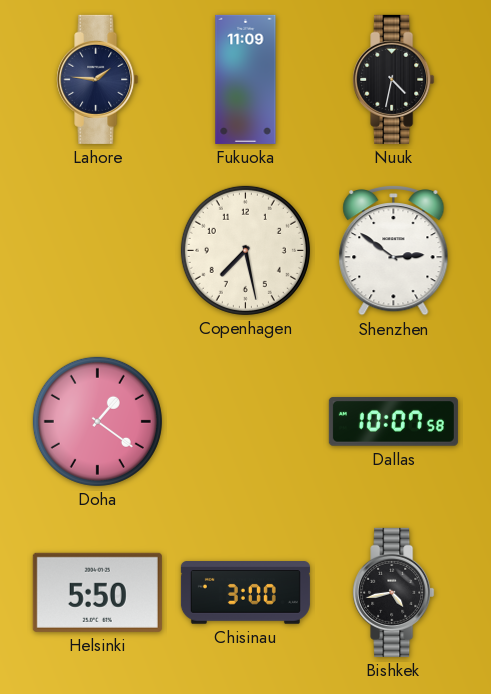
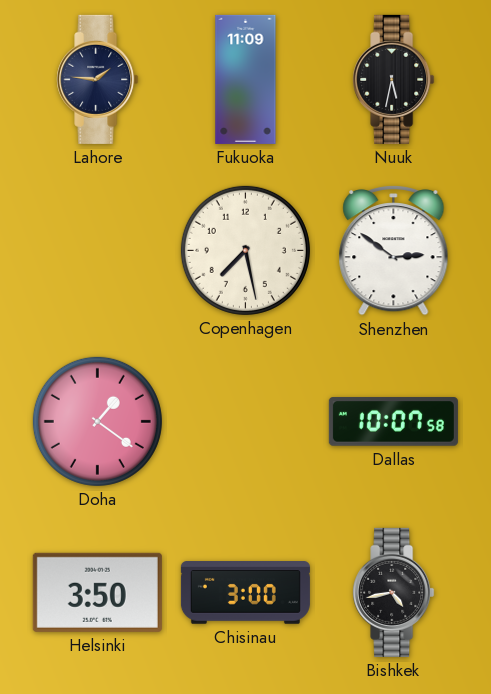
Nuuk: 4:32 -> 5:32
Helsinki: 5:50 -> 3:50
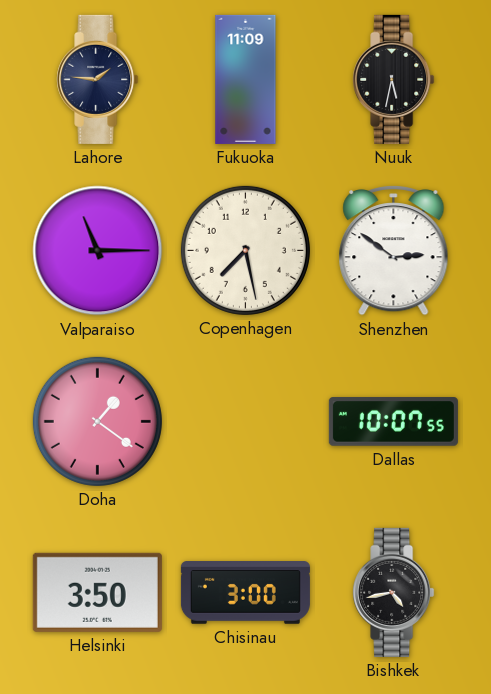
Valparaiso: none -> 11:15
Dallas: 10:07:58 -> 10:07:55
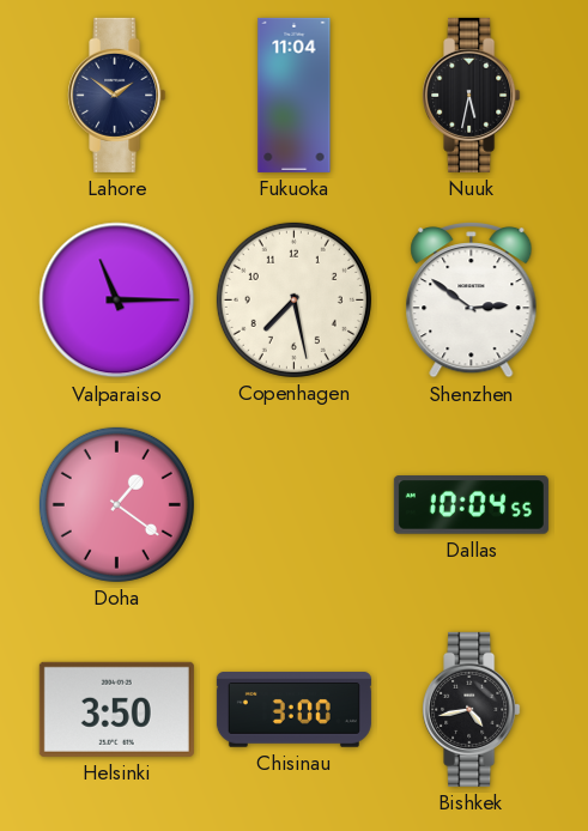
Lahore: 1:46 -> 1:51
Fukuoka: 11:09 -> 11:04
Dallas: 10:07 -> 10:04
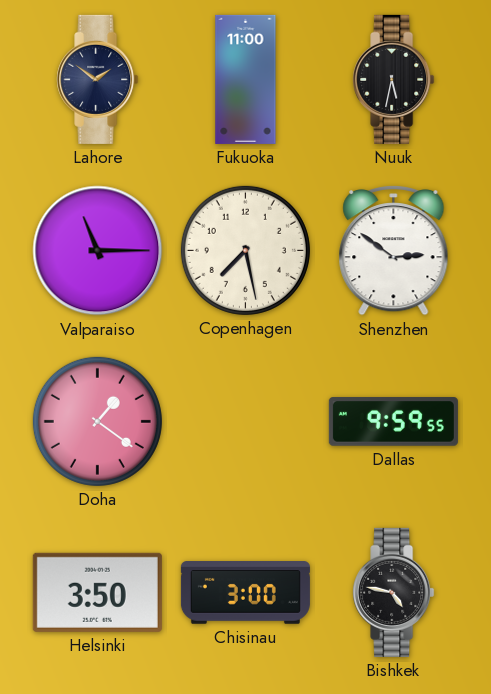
Fukuoka: 11:04 -> 11:00
Dallas: 10:04 -> 9:59
Bishkek: 4:43 -> 4:47
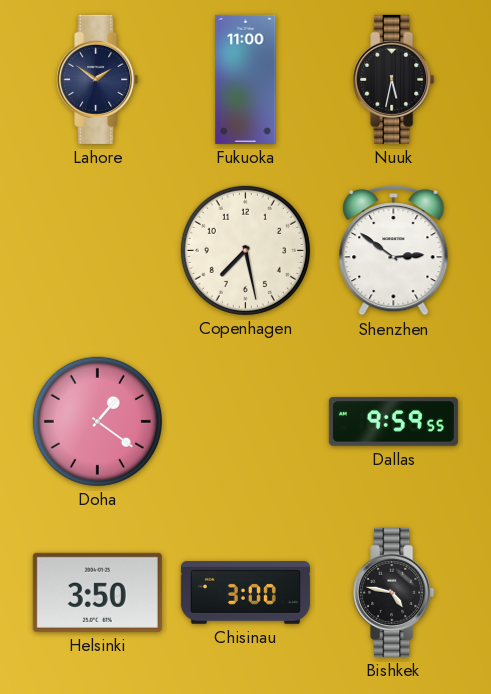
Valparaiso: 11:15 -> none
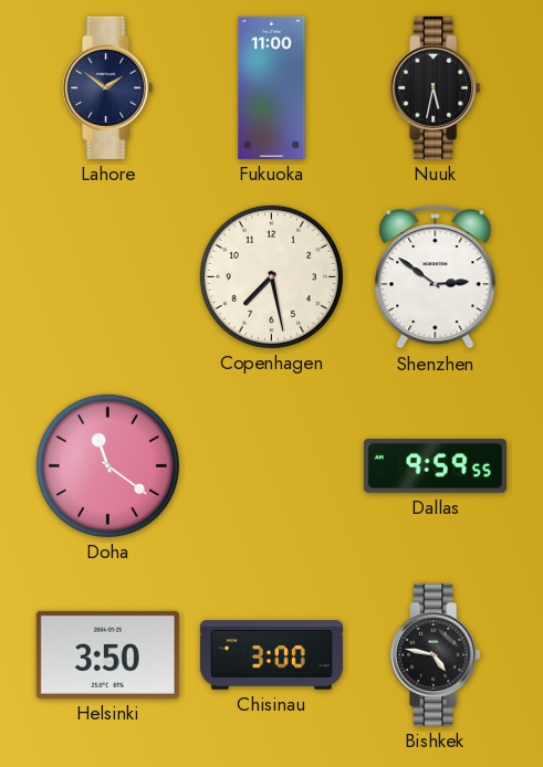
Doha: 1:21 -> 11:21
